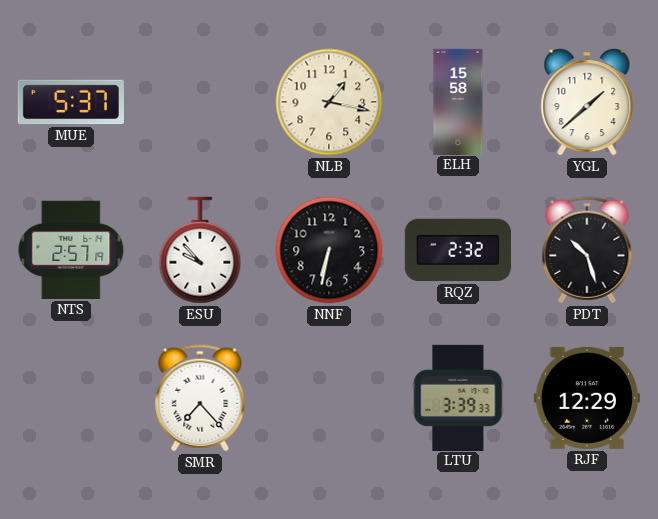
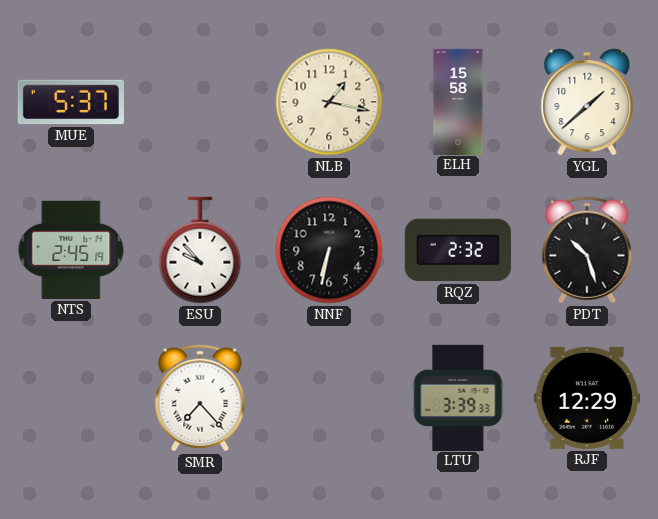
NTS: 2:57 -> 2:45
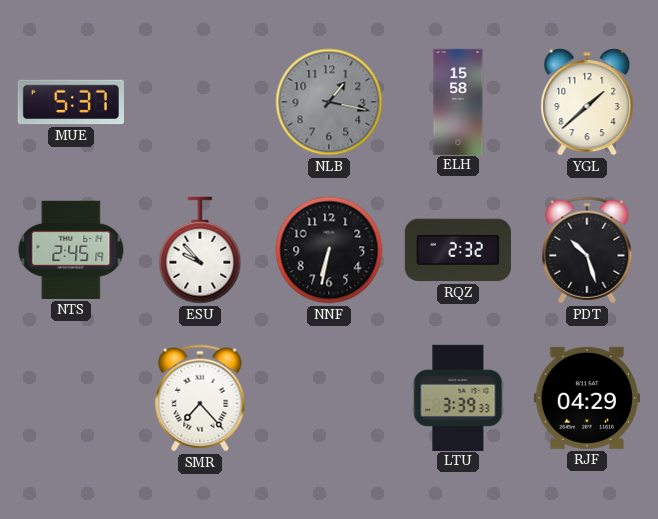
NLB dial: cream -> grey
RJF: 12:29 -> 04:29
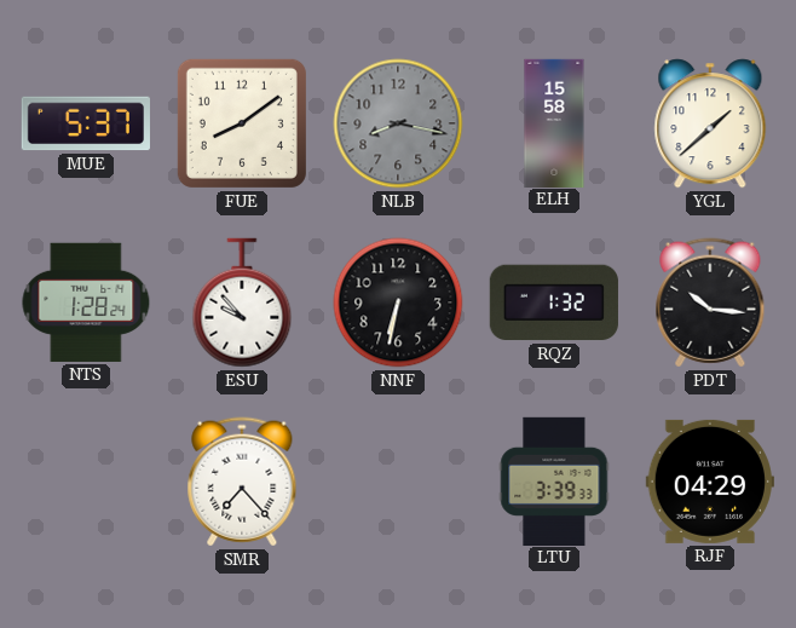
FUE: none -> 8:09
NLB: 1:17 -> 8:17
NTS: 2:45 -> 1:28
RQZ: 2:32 -> 1:32
PDT: 10:27 -> 10:16
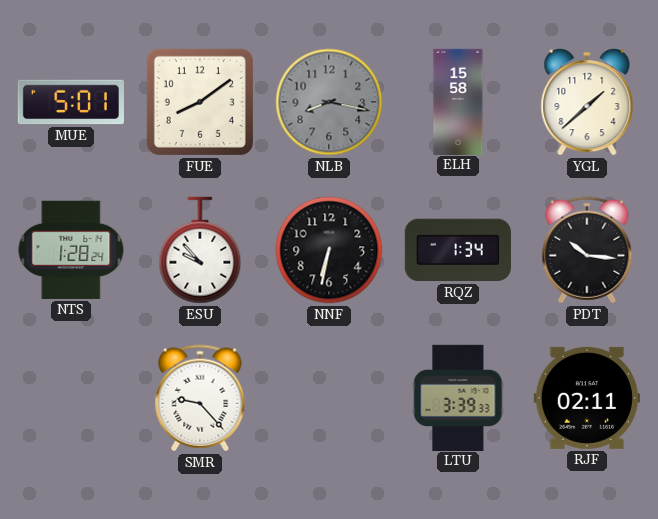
MUE: 5:37 -> 5:01
RQZ: 1:32 -> 1:34
SMR: 7:23 -> 9:23
RJF: 04:29 -> 02:11
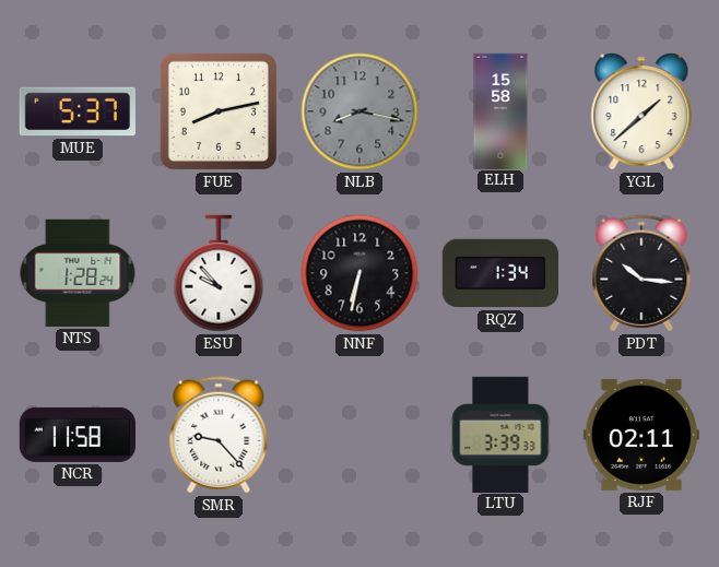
MUE: 5:01 -> 5:37
FUE: 8:09 -> 8:13
NCR: none -> 11:58
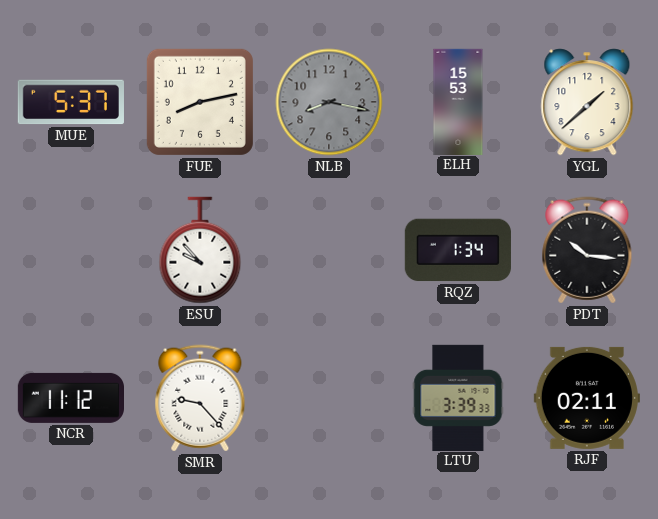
ELH: 15:58 -> 15:53
NTS: 1:28 -> none
NNF: 6:32 -> none
NCR: 11:58 -> 11:12
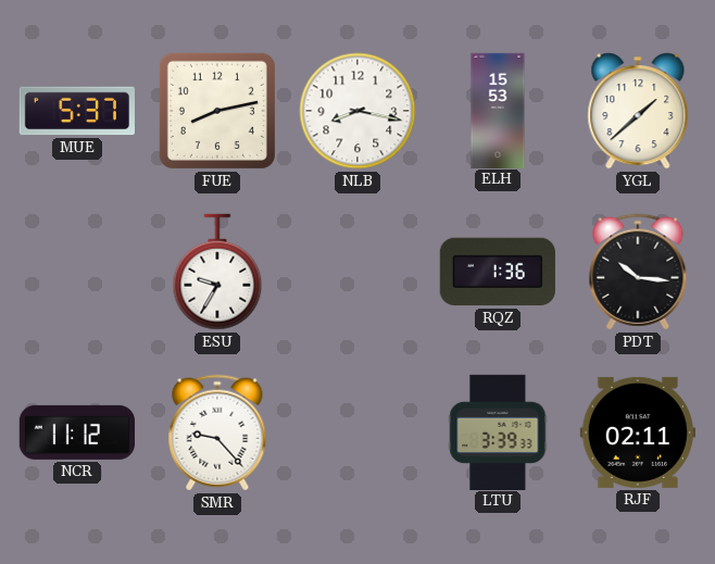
NLB dial: grey -> white
ESU: 9:53 -> 9:35
RQZ: 1:34 -> 1:36
